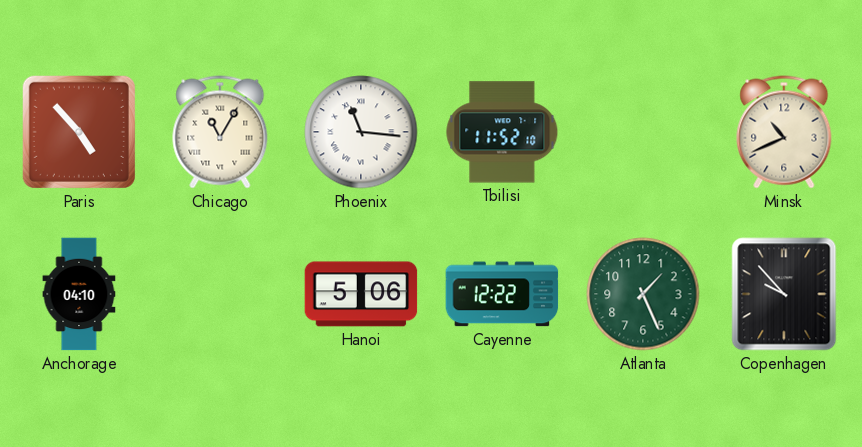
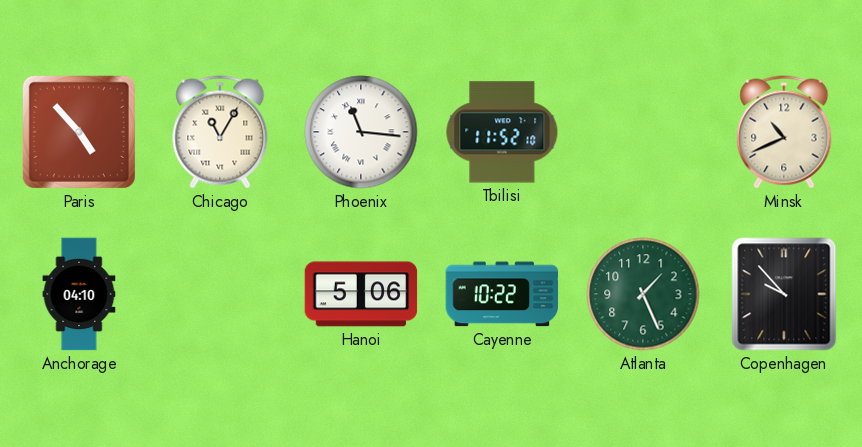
Cayenne: 12:22 -> 10:22
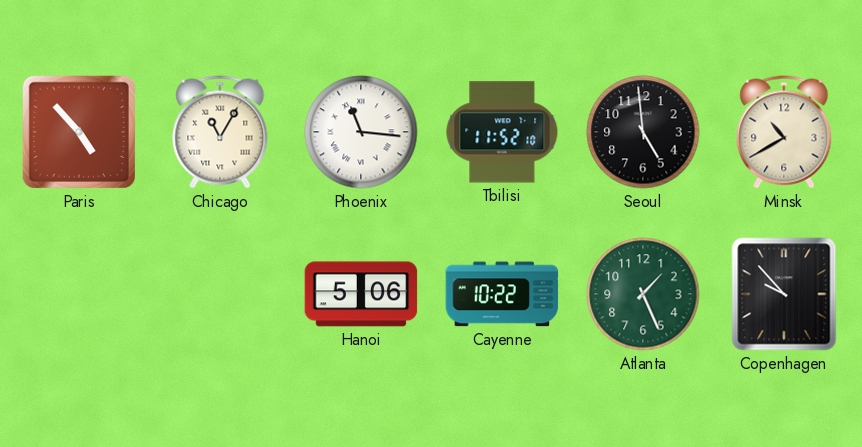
Seoul: none -> 4:59
Minsk: 10:41 -> 10:40
Anchorage: 04:10 -> none
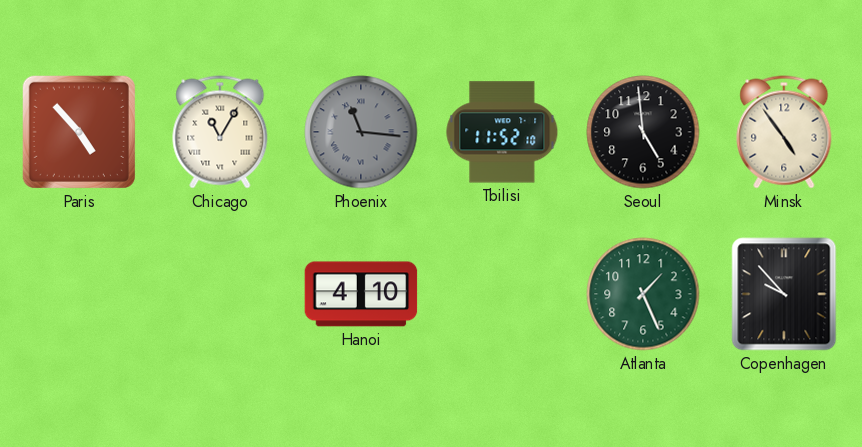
Phoenix dial: white -> grey
Minsk: 10:40 -> 4:54
Hanoi: 5:06 -> 4:10
Cayenne: 10:22 -> none
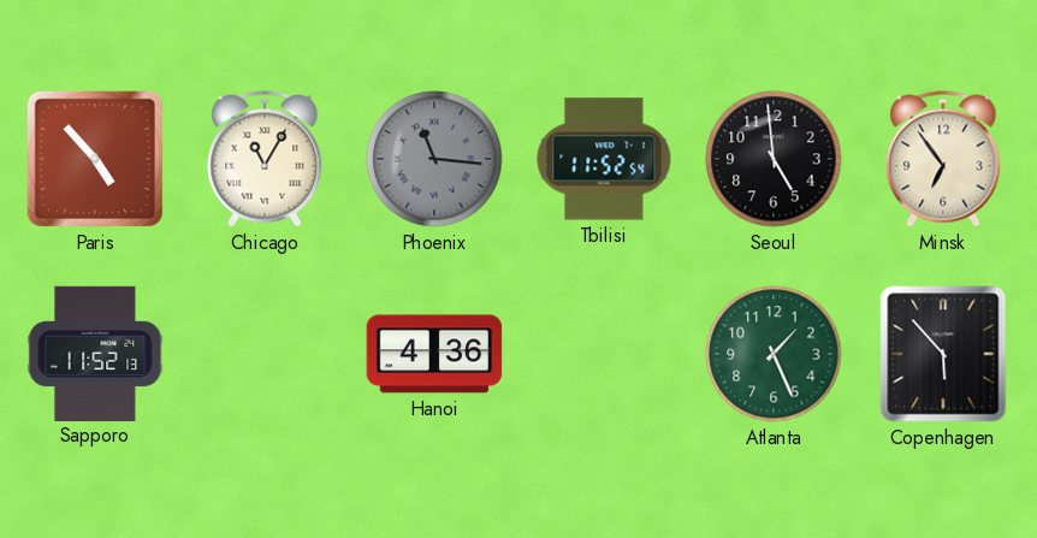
Tbilisi: 11:52:10 -> 11:52:54
Minsk: 4:54 -> 6:54
Sapporo: none -> 11:52
Hanoi: 4:10 -> 4:36
Copenhagen: 9:53 -> 5:53
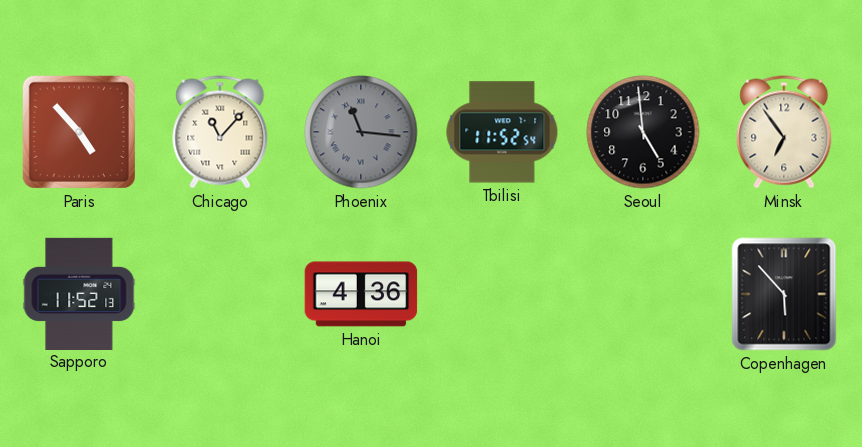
Chicago: 11:05 -> 11:07
Atlanta: 1:26 -> none
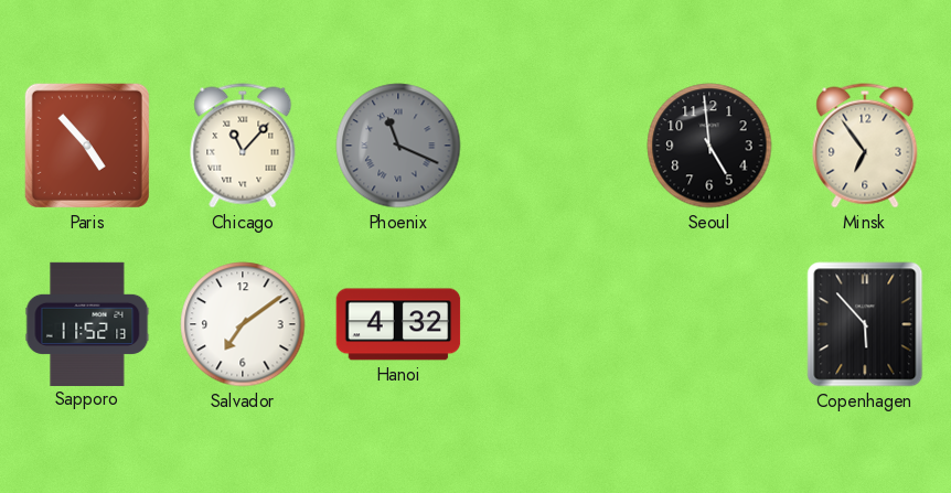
Phoenix: 11:16 -> 11:19
Tbilisi: 11:52 -> none
Salvador: none -> 7:09
Hanoi: 4:36 -> 4:32
